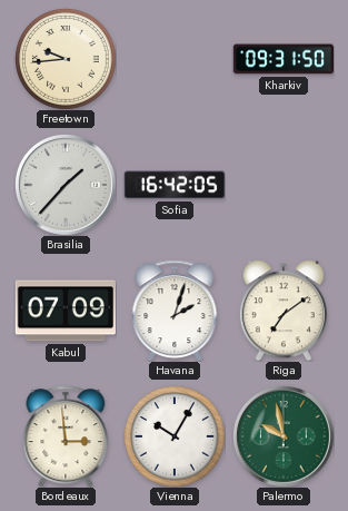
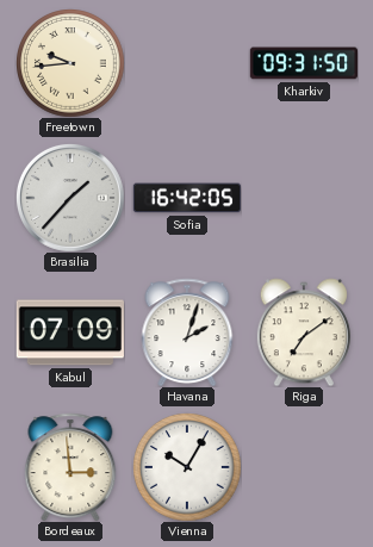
Palermo: 9:58 -> none
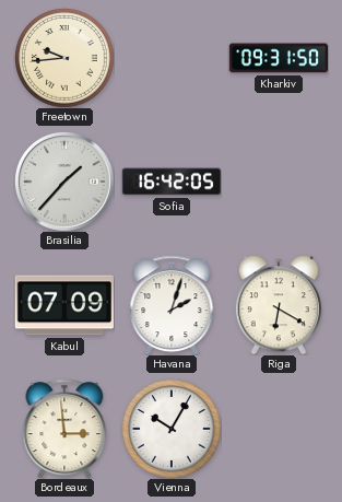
Riga: 7:09 -> 6:20
